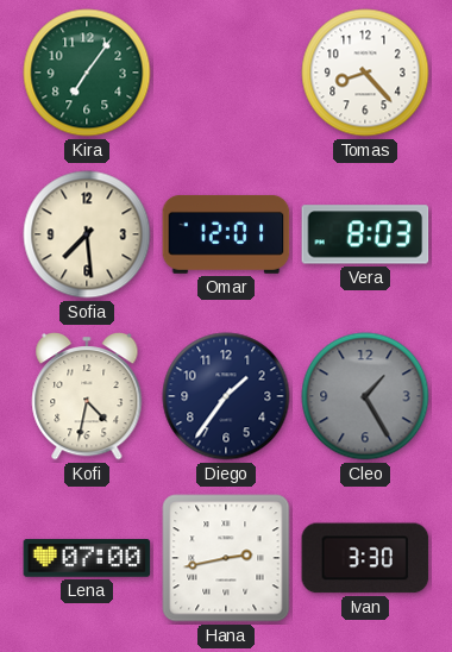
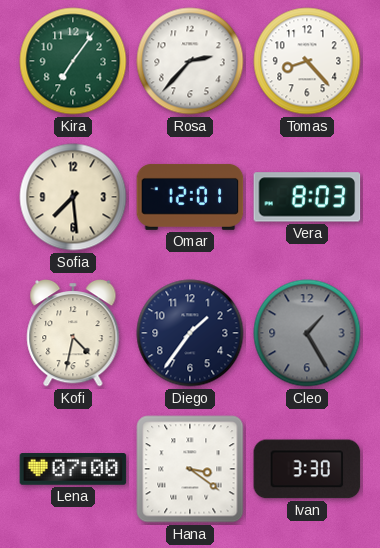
Rosa: none -> 2:37
Hana: 2:43 -> 3:21
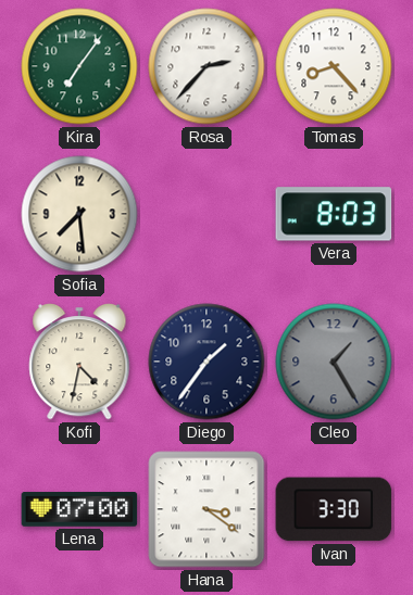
Omar: 12:01 -> none
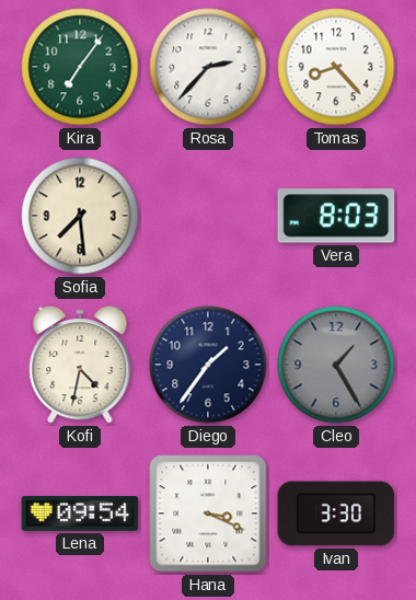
Lena: 07:00 -> 09:54
Hana: 3:21 -> 3:19
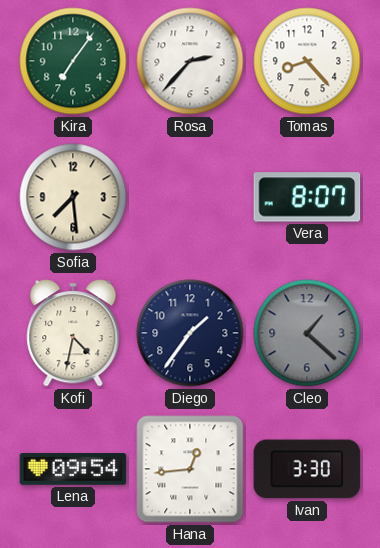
Vera: 8:03 -> 8:07
Cleo: 1:25 -> 1:22
Hana: 3:19 -> 12:44
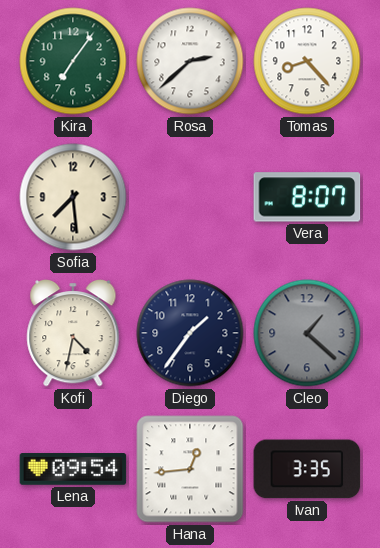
Rosa: 2:37 -> 2:38
Ivan: 3:30 -> 3:35
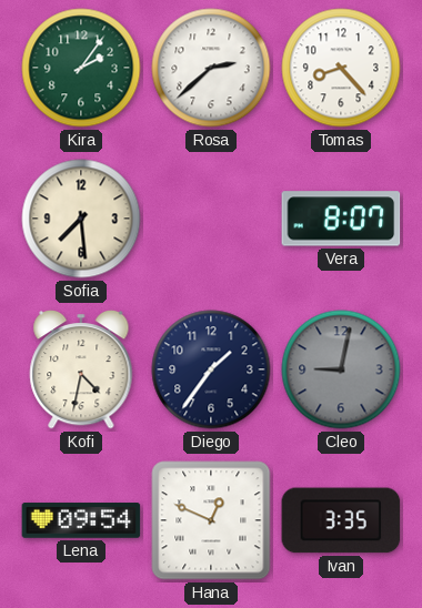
Kira: 7:06 -> 2:06
Cleo: 1:22 -> 9:02
Hana: 12:44 -> 12:49
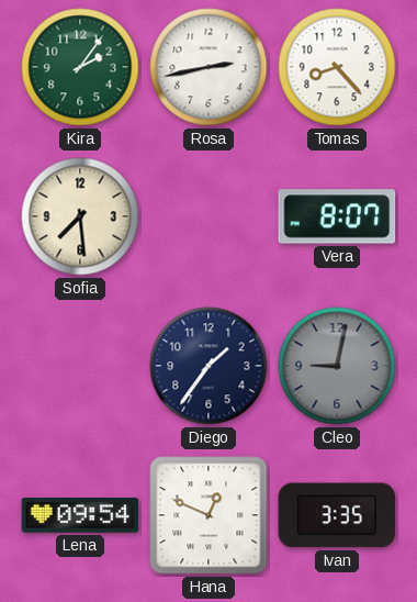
Rosa: 2:38 -> 2:43
Kofi: 4:32 -> none
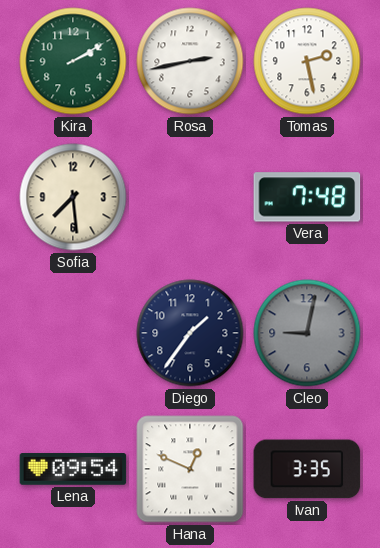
Kira: 2:06 -> 2:10
Tomas: 8:23 -> 2:28
Vera: 8:07 -> 7:48
